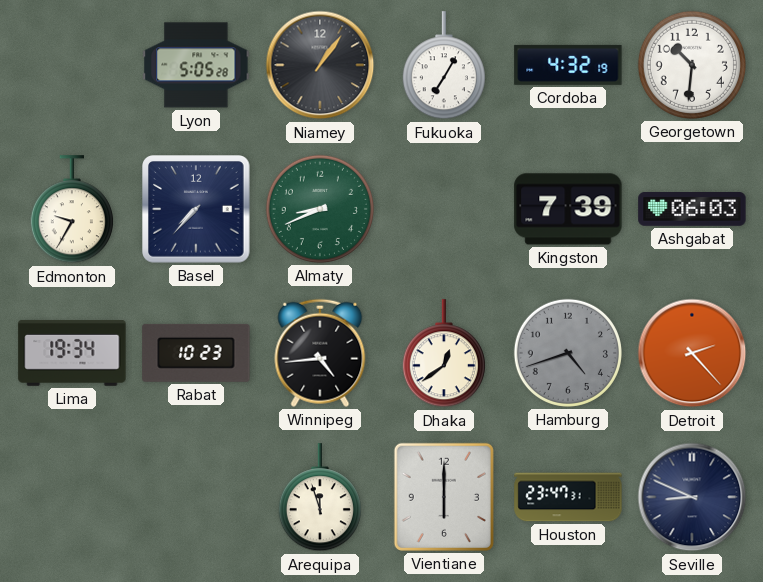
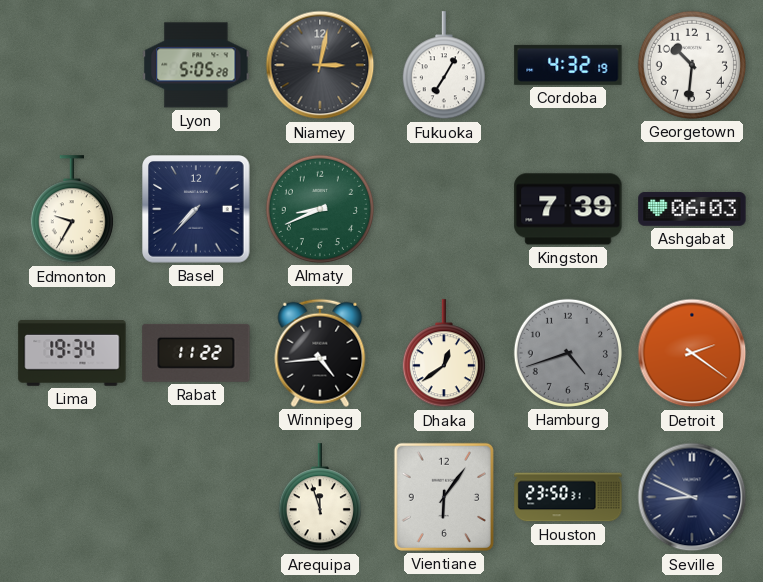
Niamey: 1:06 -> 3:02
Rabat: 10:23 -> 11:22
Detroit: 2:23 -> 2:21
Vientiane: 6:00 -> 6:06
Houston: 23:47 -> 23:50
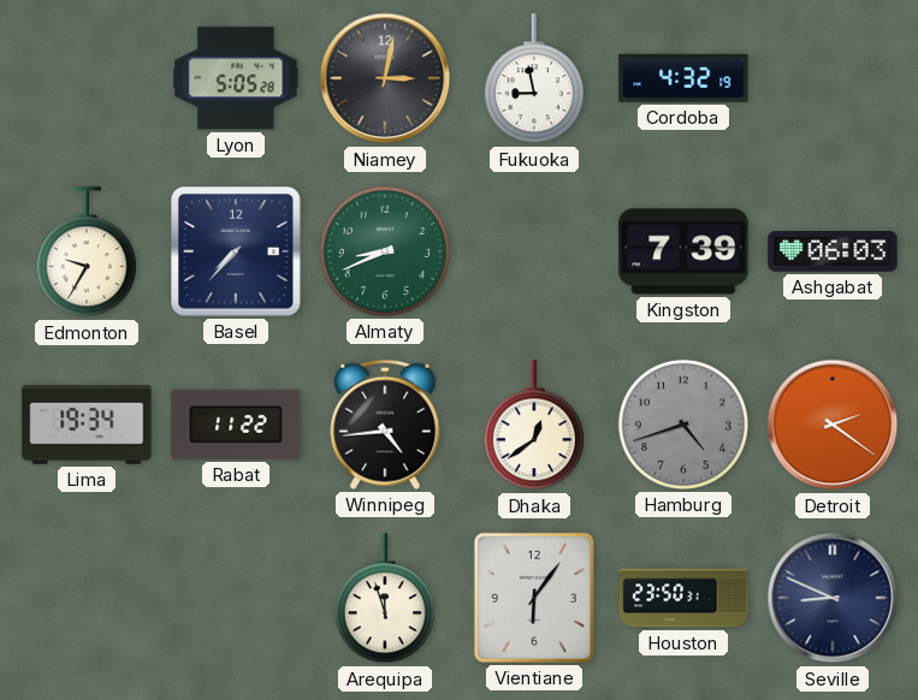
Fukuoka: 7:05 -> 8:58
Georgetown: 10:31 -> none
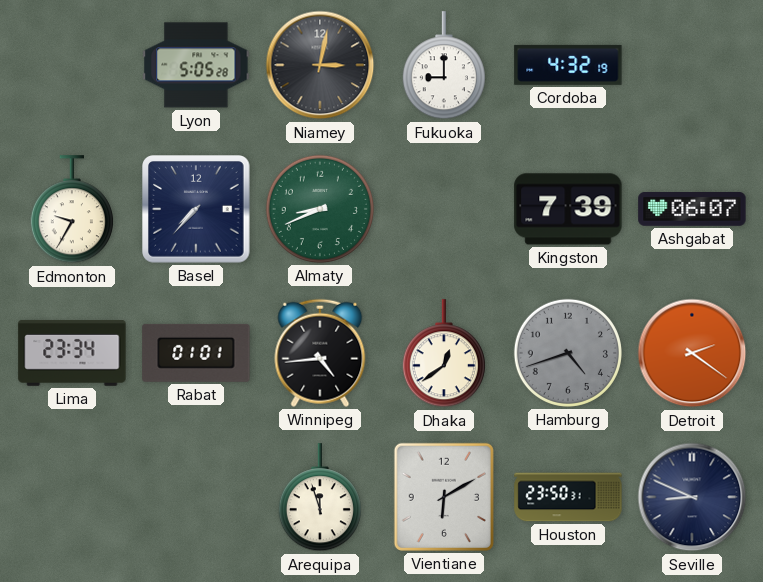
Fukuoka: 8:58 -> 9:00
Ashgabat: 06:03 -> 06:07
Lima: 19:34 -> 23:34
Rabat: 11:22 -> 01:01
Vientiane: 6:06 -> 6:10
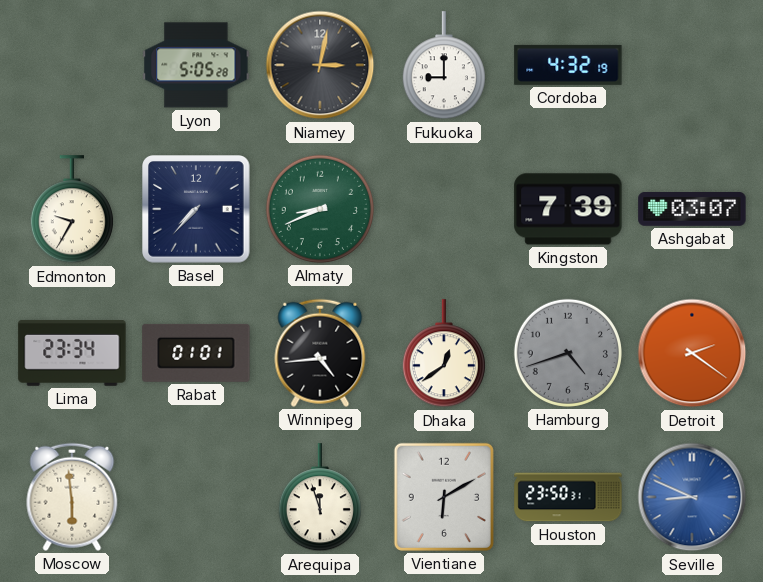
Ashgabat: 06:07 -> 03:07
Moscow: none -> 5:59
Seville dial: navy -> blue
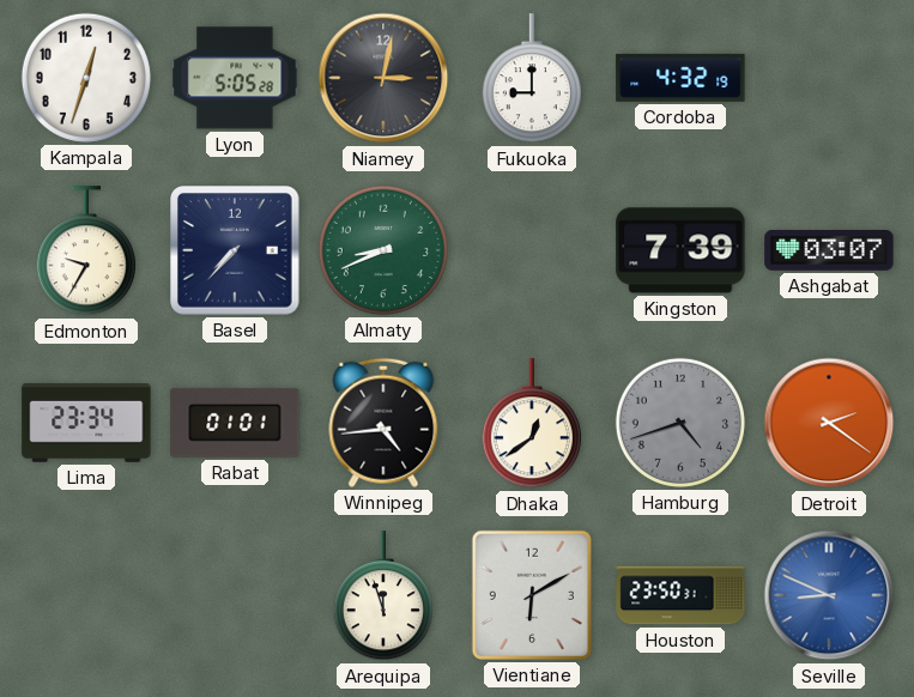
Kampala: none -> 12:33
Moscow: 5:59 -> none
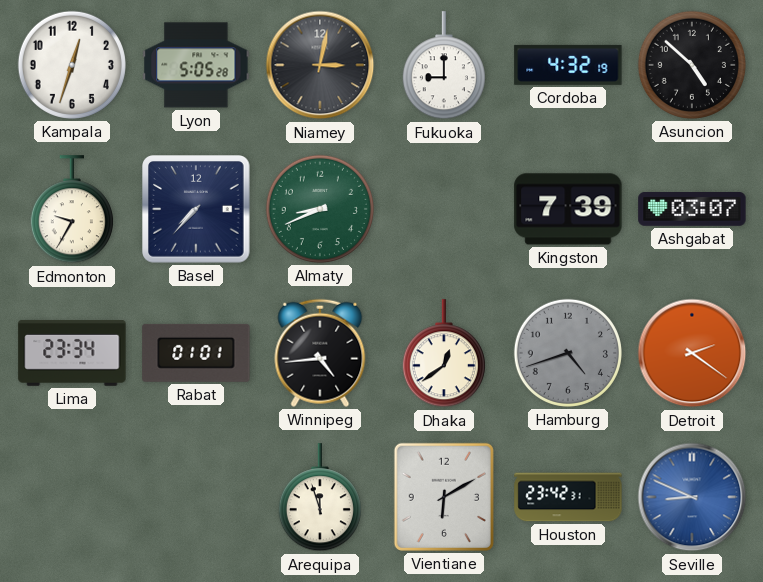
Asuncion: none -> 4:52
Houston: 23:50 -> 23:42
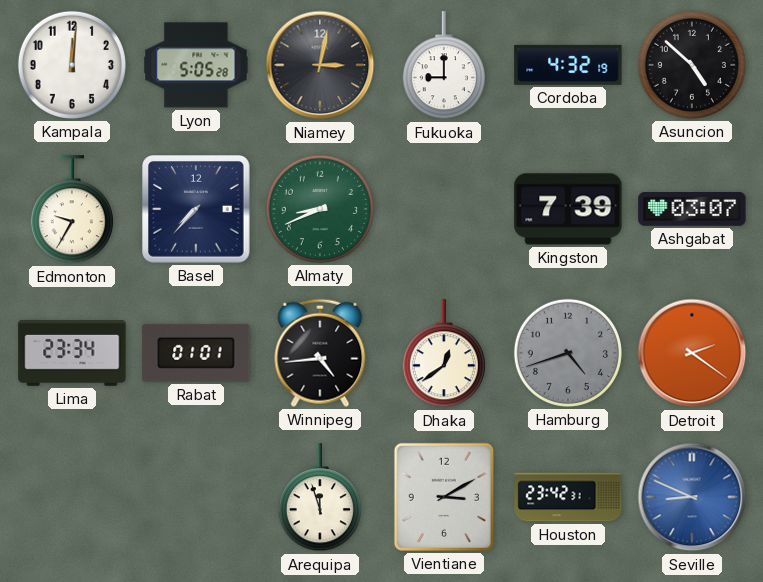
Kampala: 12:33 -> 12:01
Vientiane: 6:10 -> 3:10
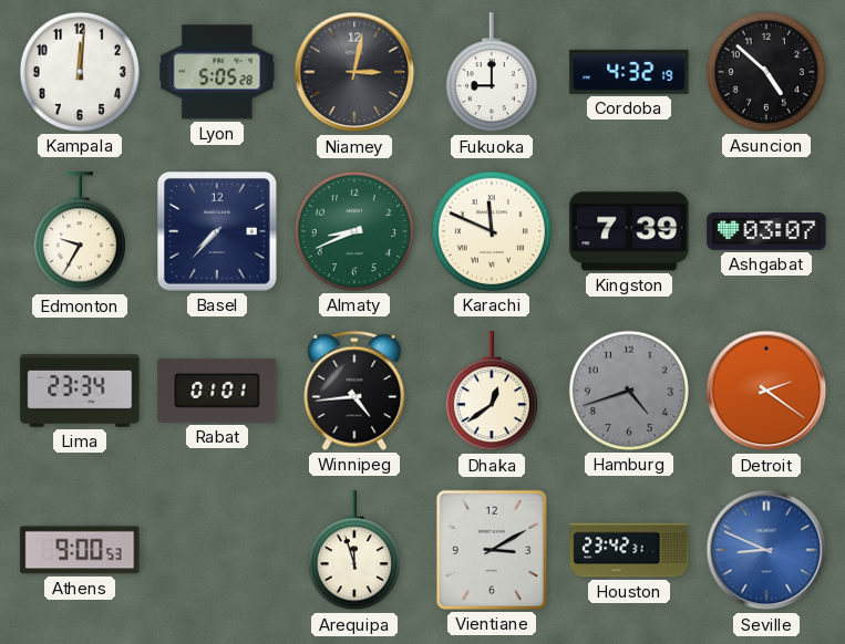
Karachi: none -> 11:49
Athens: none -> 9:00
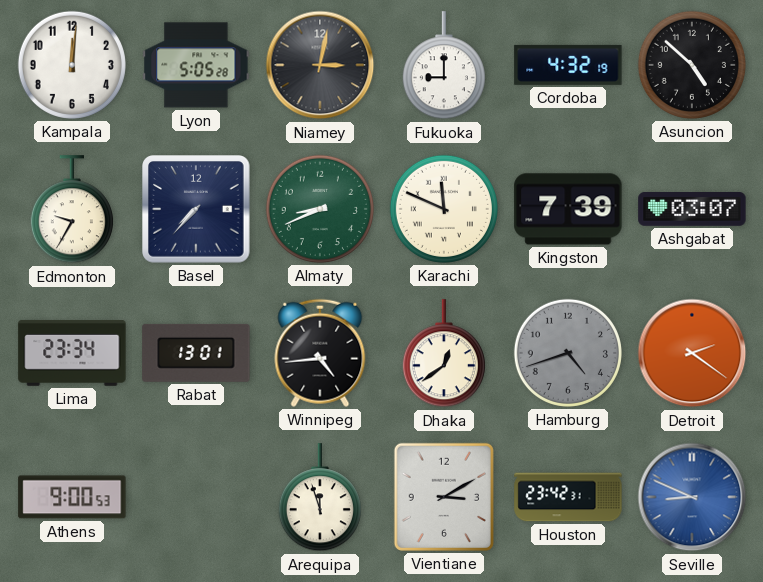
Rabat: 01:01 -> 13:01
